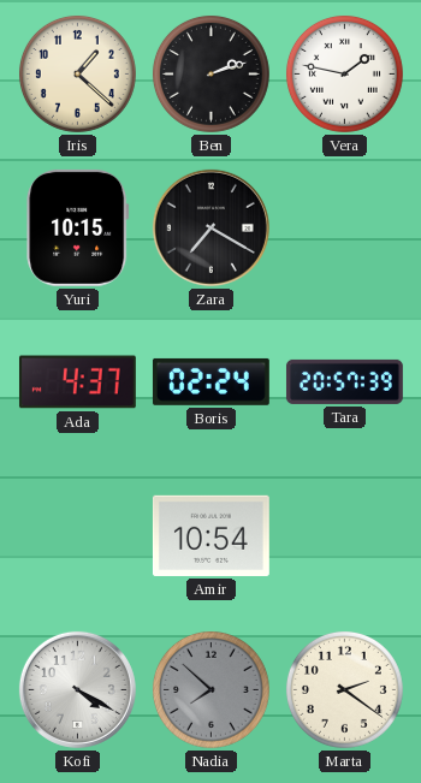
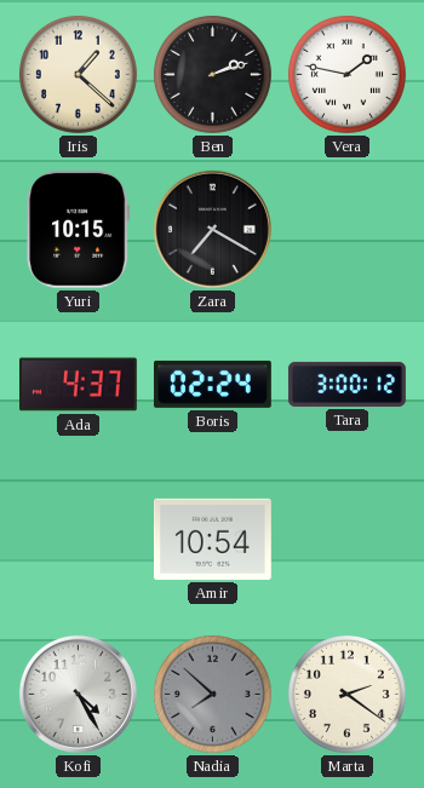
Tara: 20:57 -> 3:00
Kofi: 4:20 -> 4:25
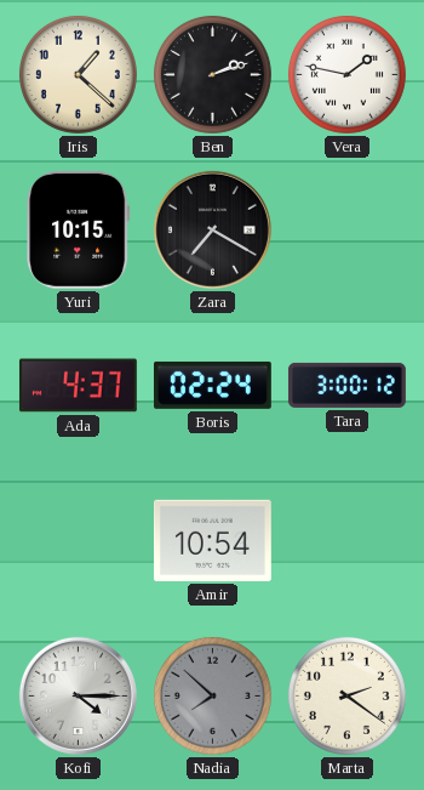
Kofi: 4:25 -> 4:15
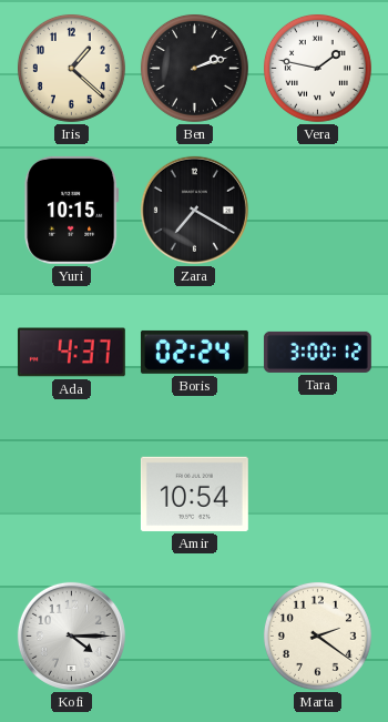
Nadia: 7:52 -> none
